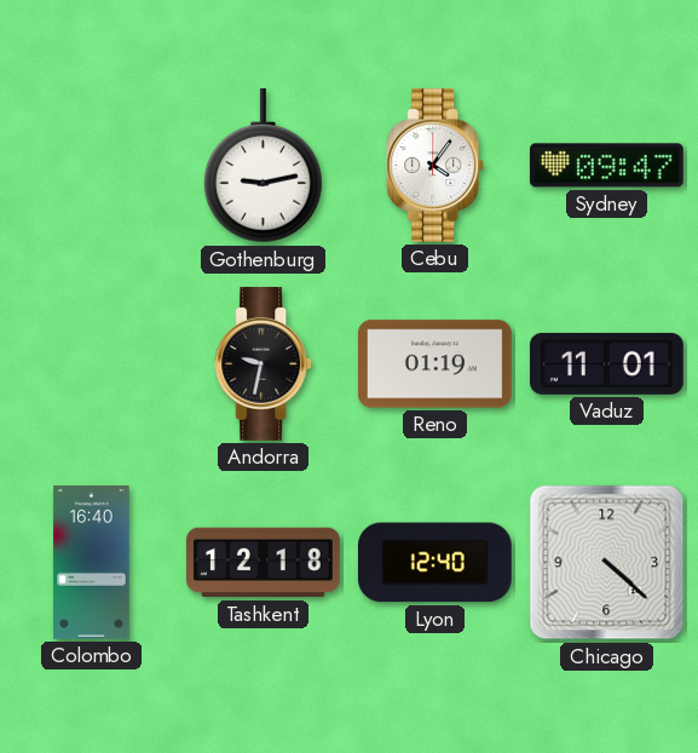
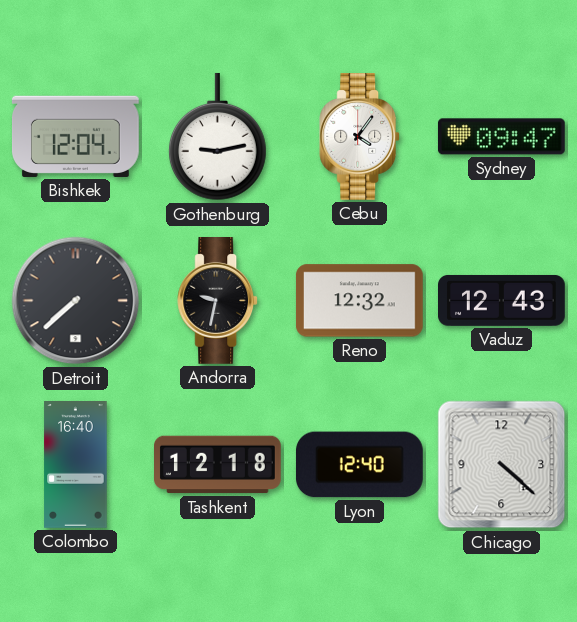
Bishkek: none -> 12:04
Detroit: none -> 7:38
Reno: 01:19 -> 12:32
Vaduz: 11:01 -> 12:43
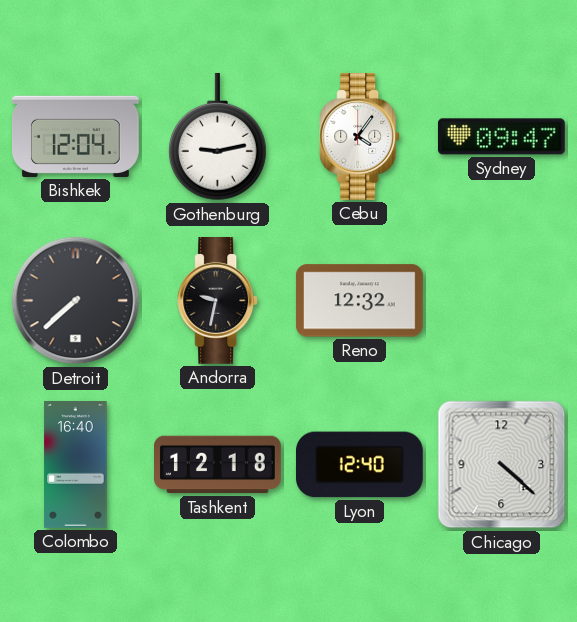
Vaduz: 12:43 -> none
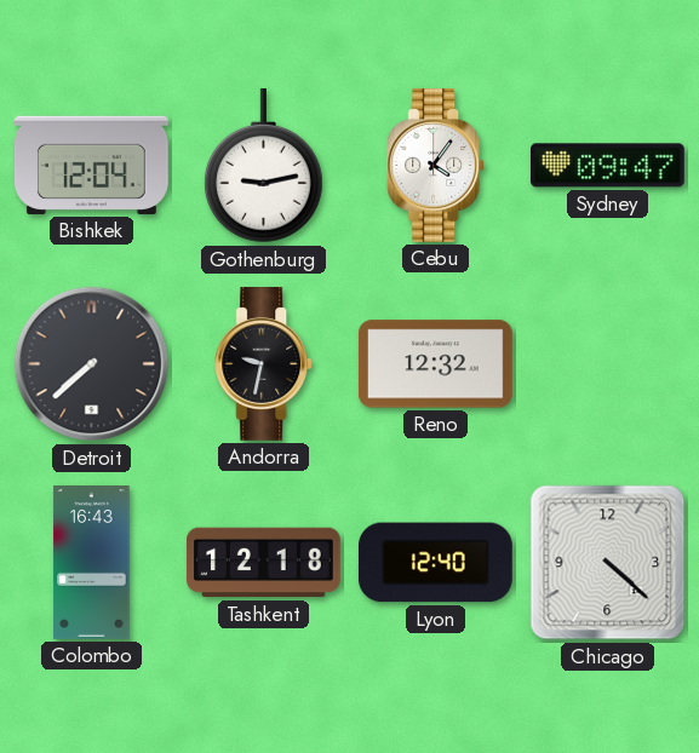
Colombo: 16:40 -> 16:43
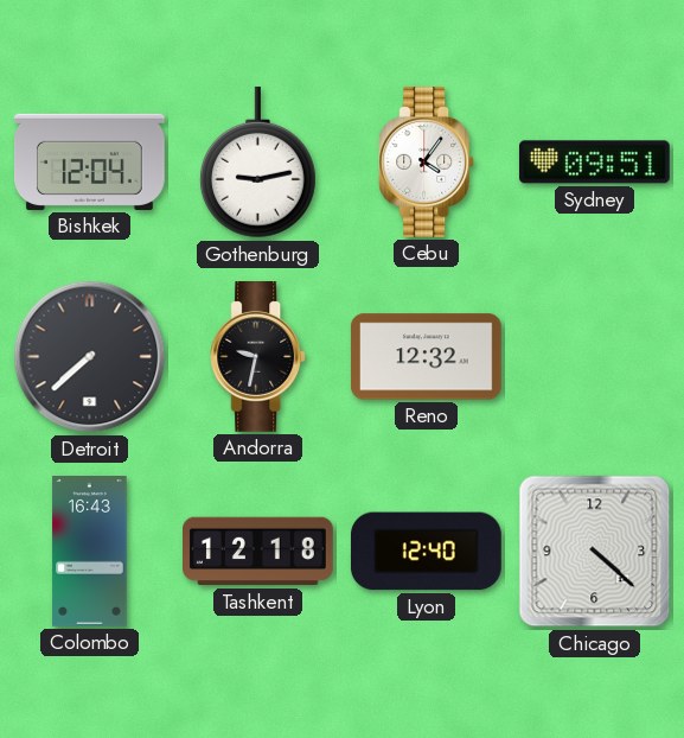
Sydney: 09:47 -> 09:51
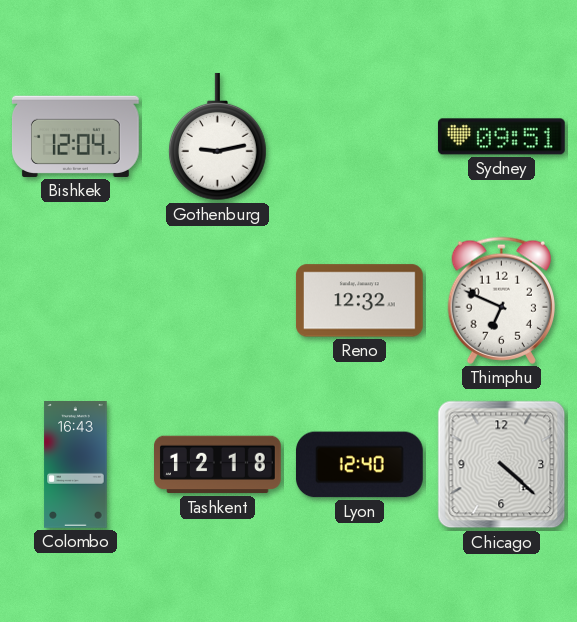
Cebu: 4:06 -> none
Detroit: 7:38 -> none
Andorra: 9:32 -> none
Thimphu: none -> 6:49
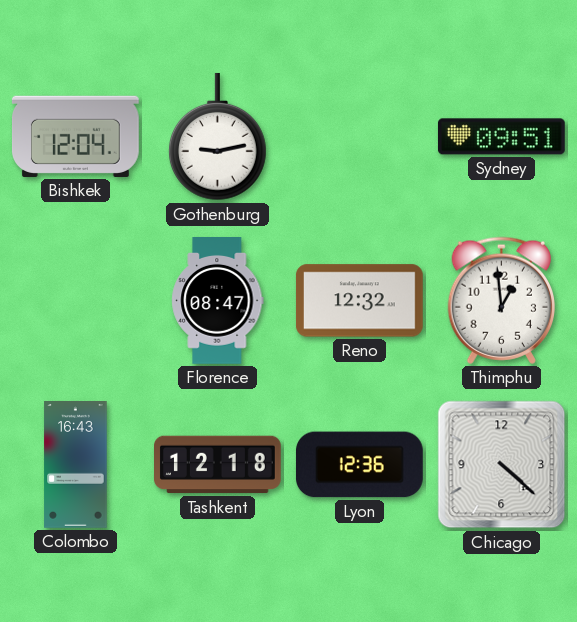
Florence: none -> 08:47
Thimphu: 6:49 -> 12:59
Lyon: 12:40 -> 12:36
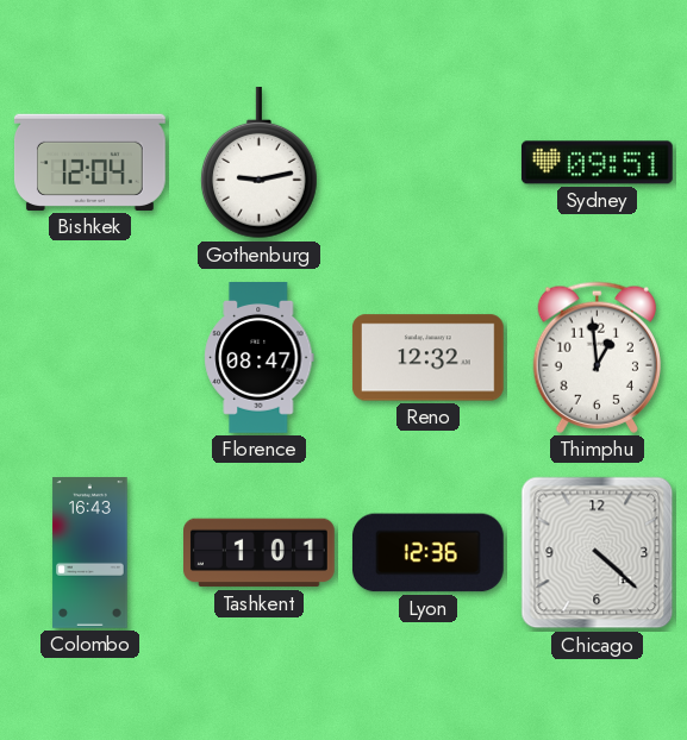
Tashkent: 12:18 -> 1:01
